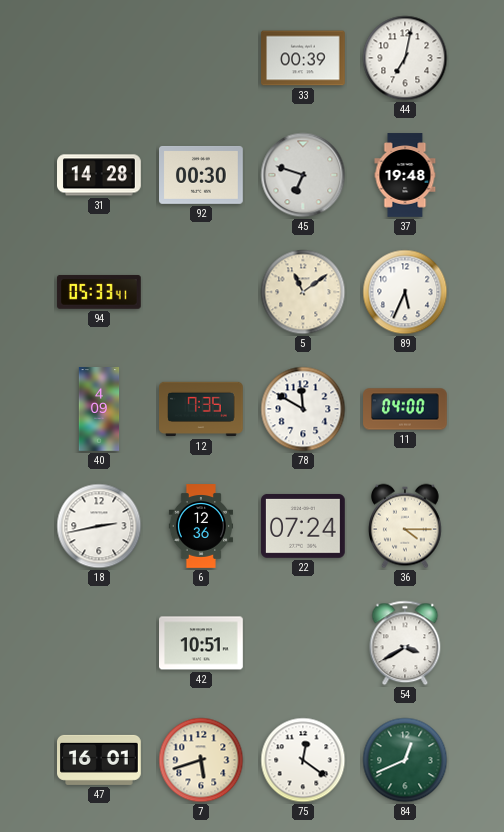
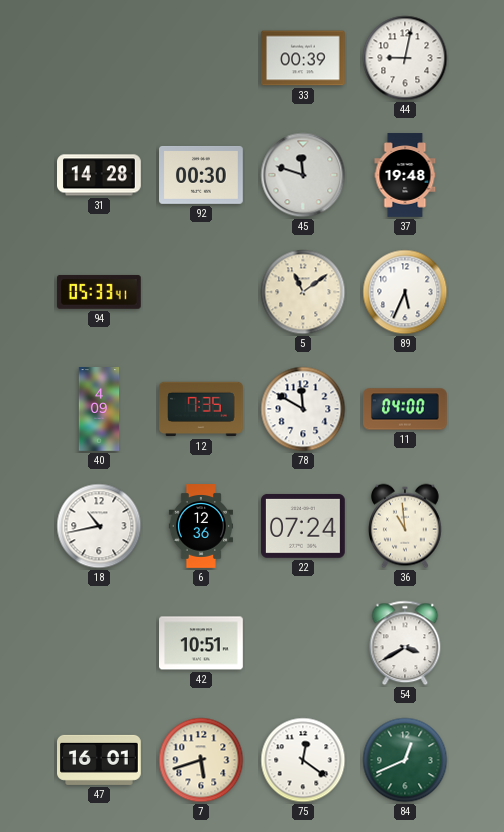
44: 7:02 -> 9:02
45: 6:48 -> 11:48
18: 2:43 -> 10:43
36: 4:15 -> 10:59
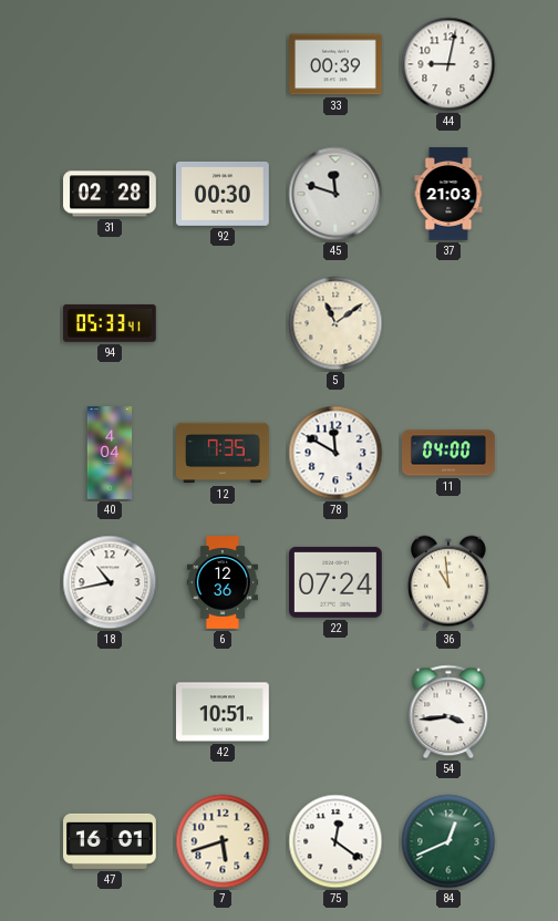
31: 14:28 -> 02:28
37: 19:48 -> 21:03
89: 5:34 -> none
40: 4:09 -> 4:04
54: 3:40 -> 3:44
